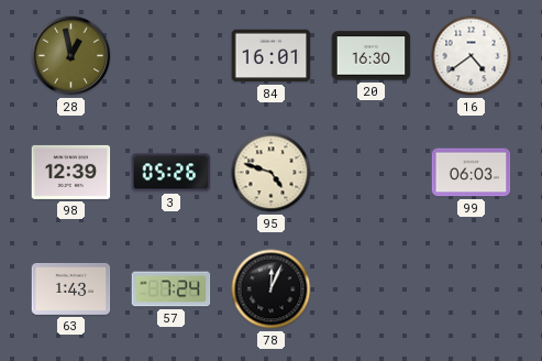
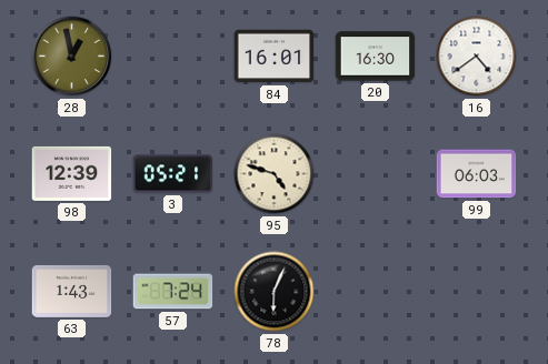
3: 05:26 -> 05:21
78: 12:04 -> 6:04
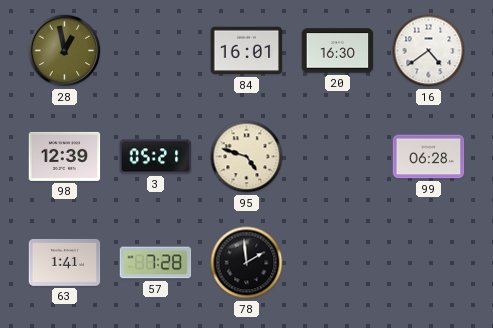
99: 06:03 -> 06:28
63: 1:43 -> 1:41
57: 7:24 -> 7:28
78: 6:04 -> 1:59
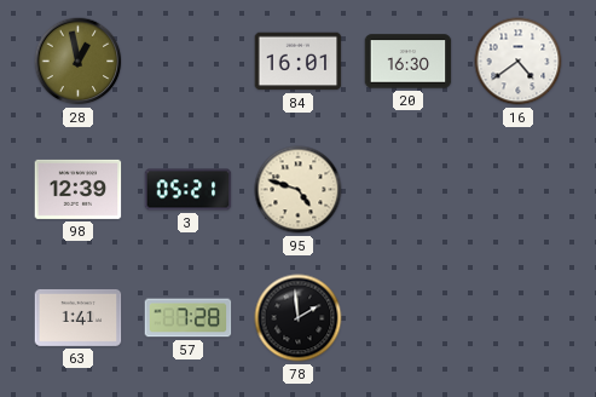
99: 06:28 -> none
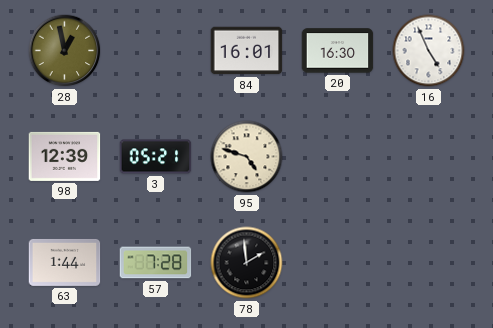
16: 4:39 -> 4:56
63: 1:41 -> 1:44
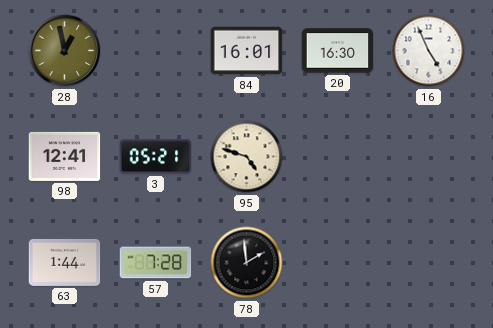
98: 12:39 -> 12:41
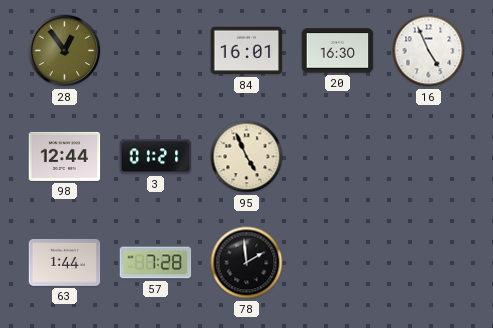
28: 12:58 -> 12:54
98: 12:41 -> 12:44
3: 05:21 -> 01:21
95: 4:48 -> 4:56
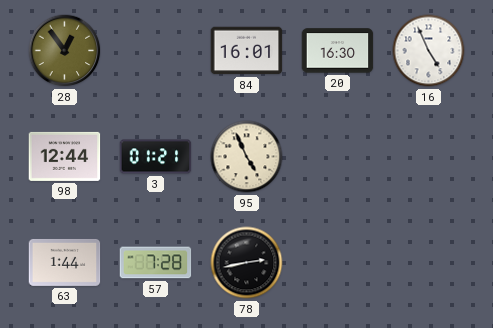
78: 1:59 -> 2:43
